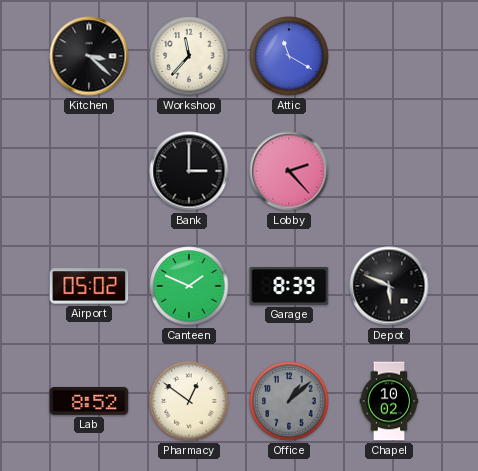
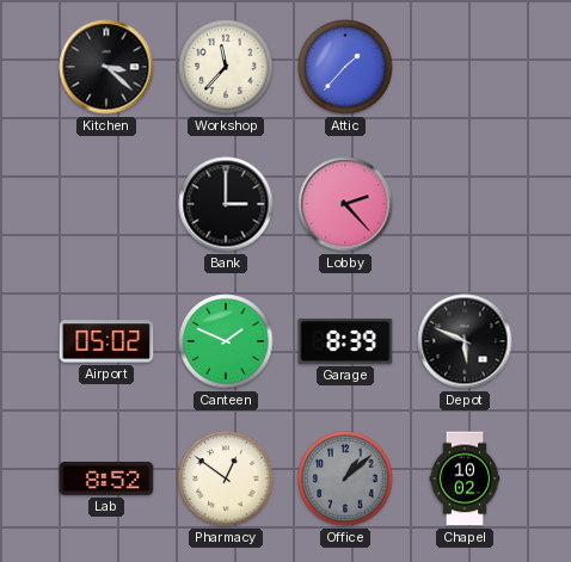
Attic: 11:20 -> 1:37
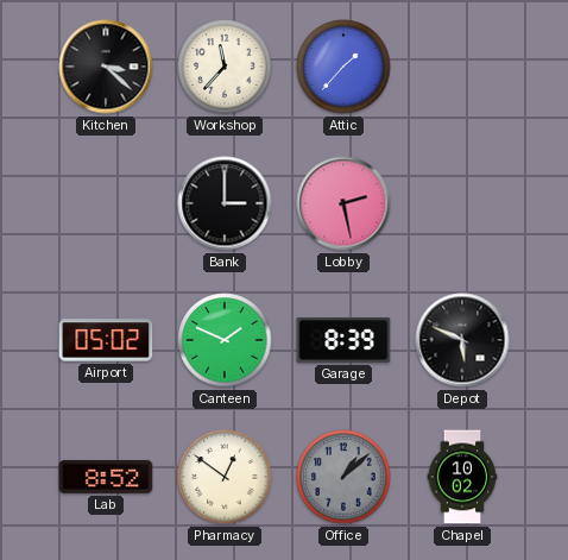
Lobby: 2:23 -> 2:28
